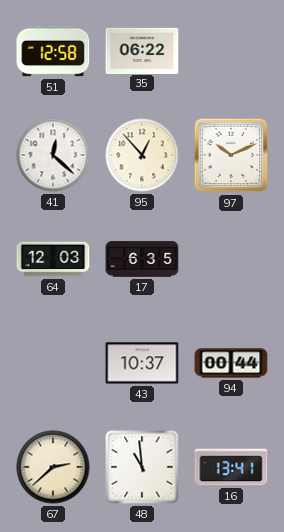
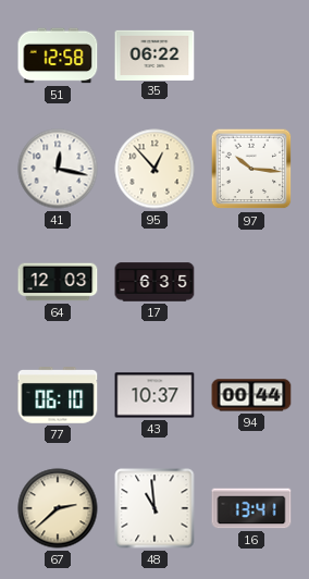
41: 12:22 -> 12:17
97: 10:11 -> 10:16
77: none -> 06:10
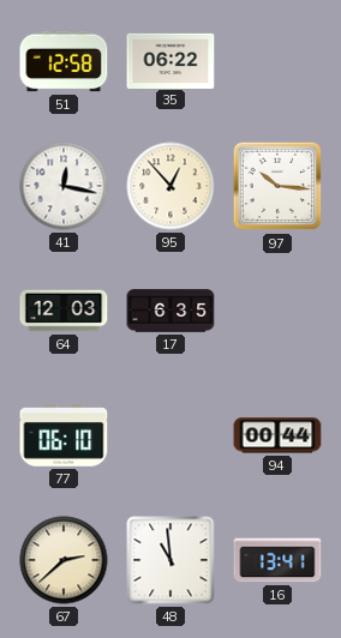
43: 10:37 -> none
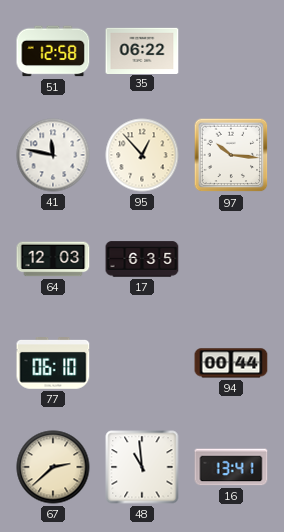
41: 12:17 -> 11:47
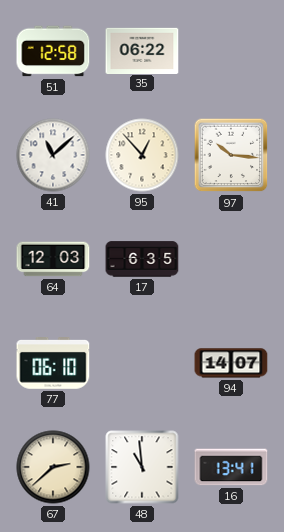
41: 11:47 -> 11:08
94: 00:44 -> 14:07
